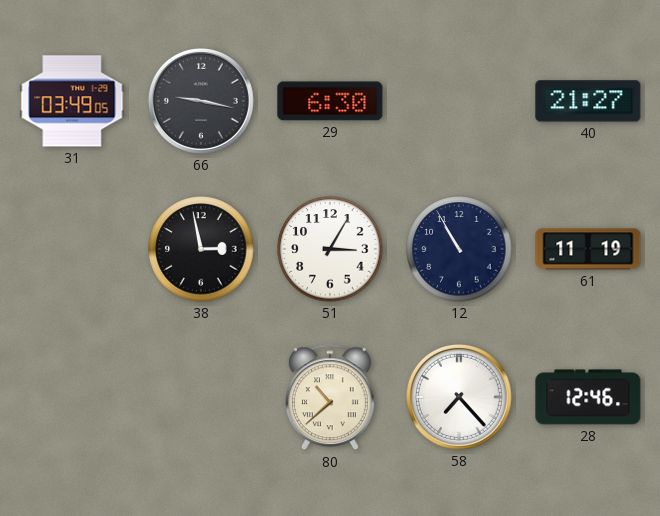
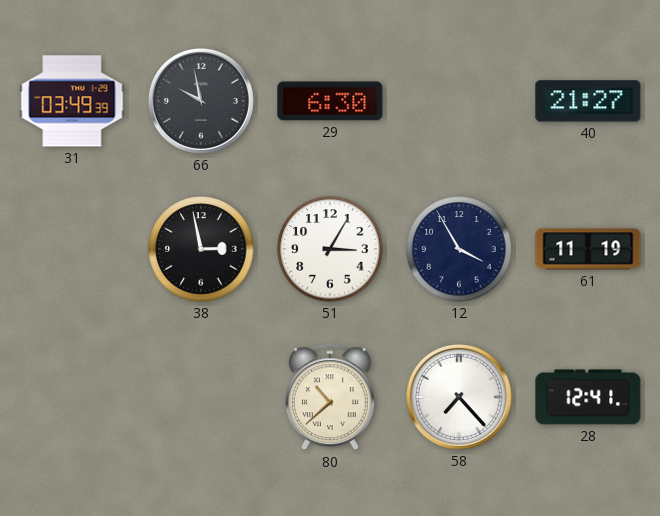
31: 03:49:05 -> 03:49:39
66: 9:17 -> 9:58
12: 10:55 -> 3:55
28: 12:46 -> 12:41
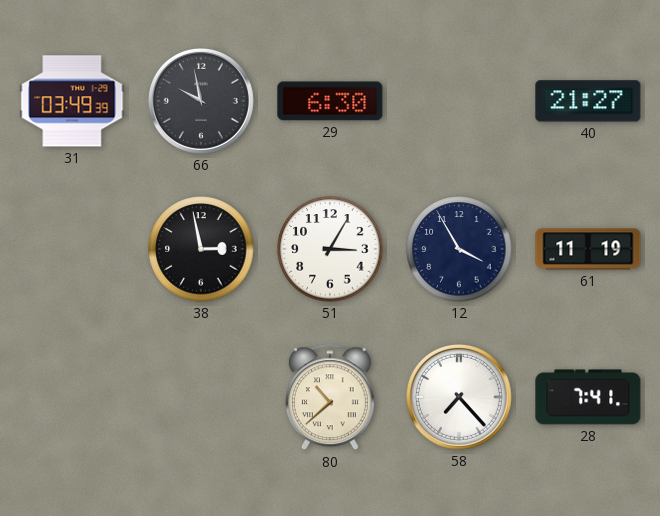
28: 12:41 -> 7:41
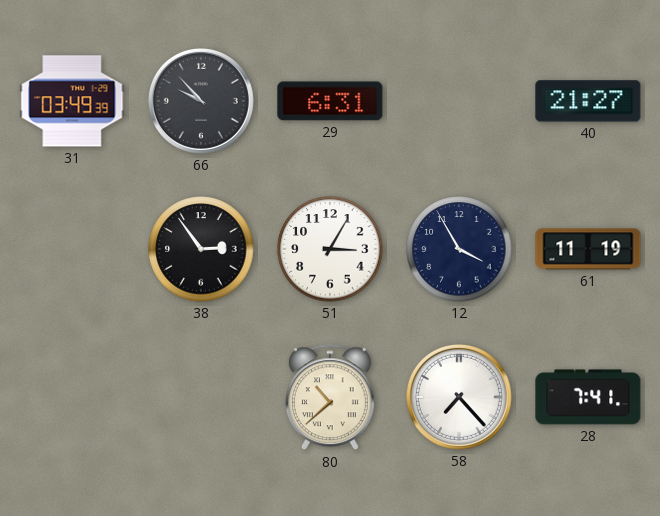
66: 9:58 -> 9:53
29: 6:30 -> 6:31
38: 2:58 -> 2:54
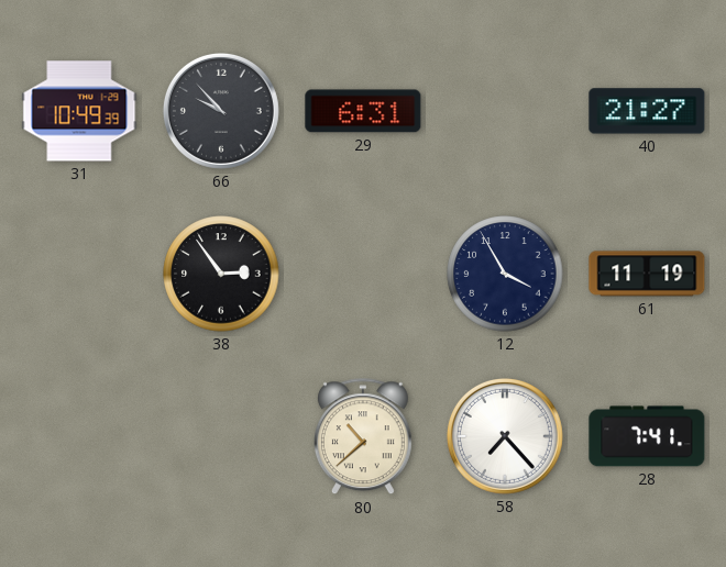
31: 03:49 -> 10:49
51: 3:05 -> none
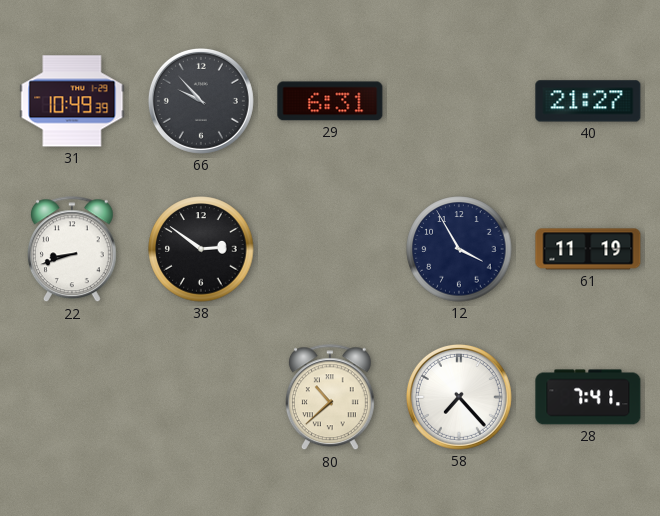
22: none -> 8:42
38: 2:54 -> 2:51
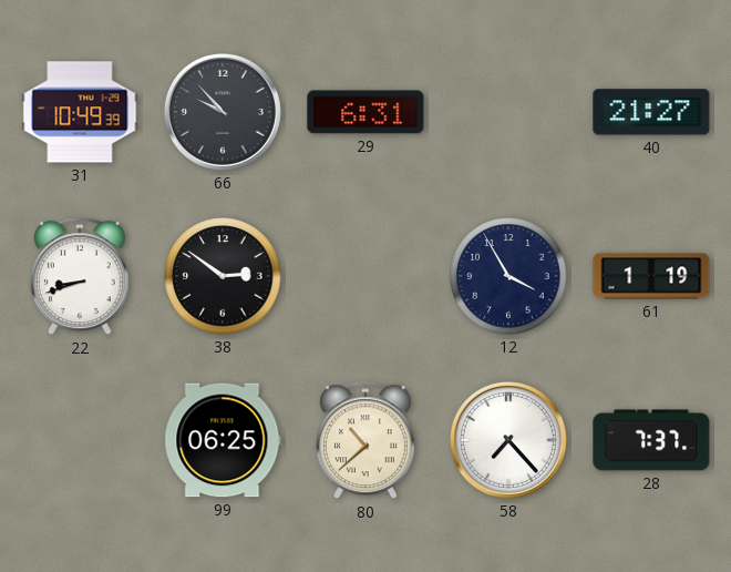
61: 11:19 -> 1:19
99: none -> 06:25
28: 7:41 -> 7:37
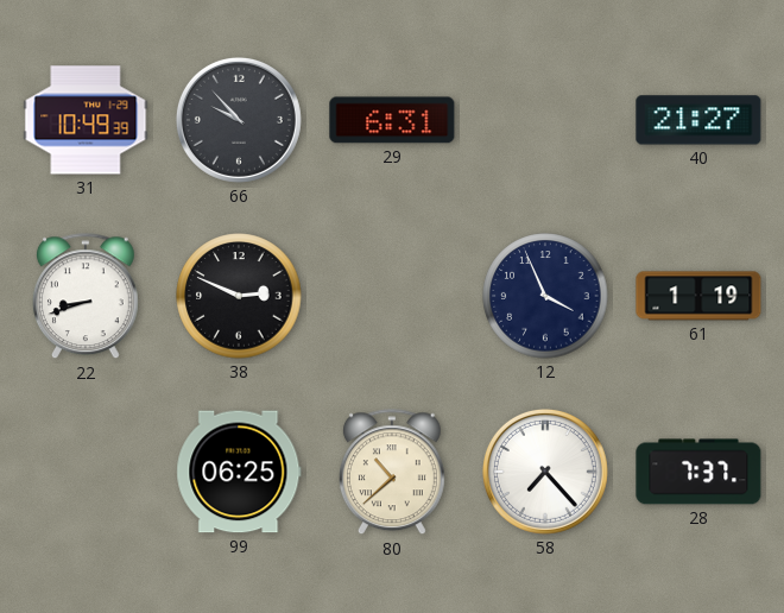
38: 2:51 -> 2:49
12: 3:55 -> 3:56
